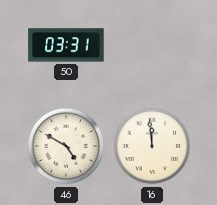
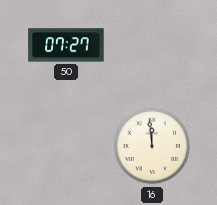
50: 03:31 -> 07:27
46: 4:50 -> none
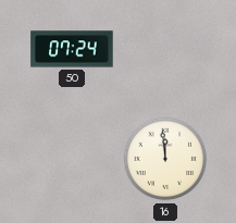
50: 07:27 -> 07:24
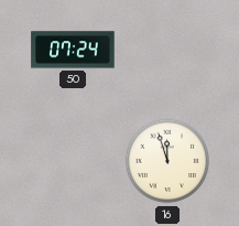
16: 11:59 -> 11:57
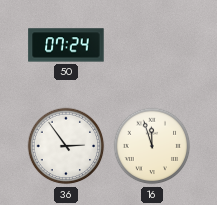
36: none -> 2:54
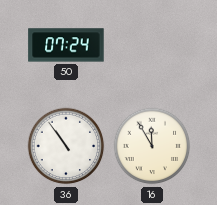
36: 2:54 -> 10:54
16: 11:57 -> 11:55
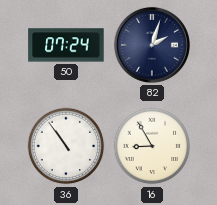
82: none -> 2:03
16: 11:55 -> 8:55
